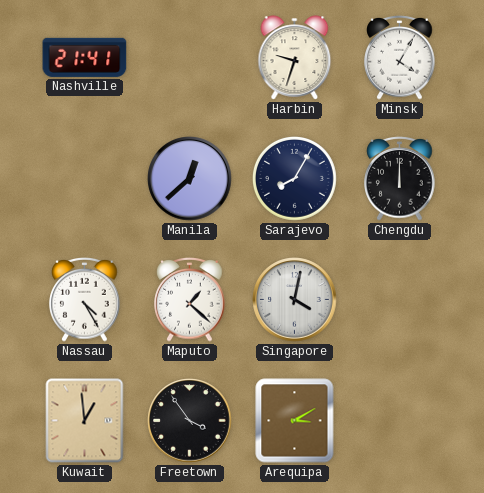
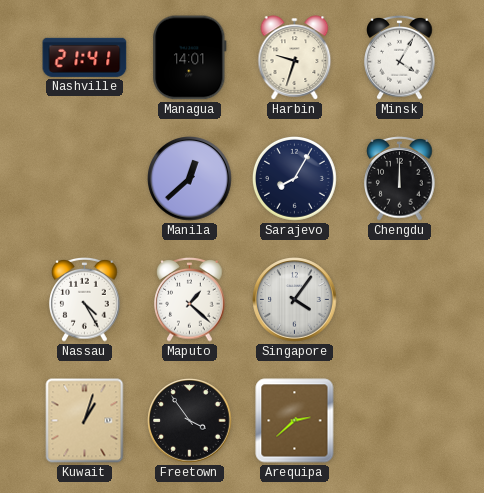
Managua: none -> 14:01
Singapore: 4:02 -> 4:06
Kuwait: 12:59 -> 1:03
Arequipa: 3:10 -> 2:38
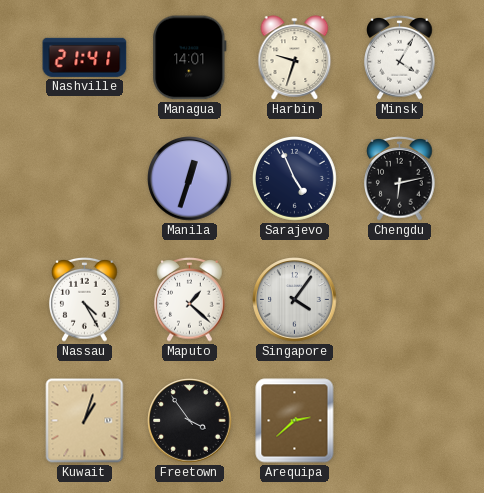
Manila: 12:38 -> 12:33
Sarajevo: 8:05 -> 4:56
Chengdu: 12:00 -> 6:13
